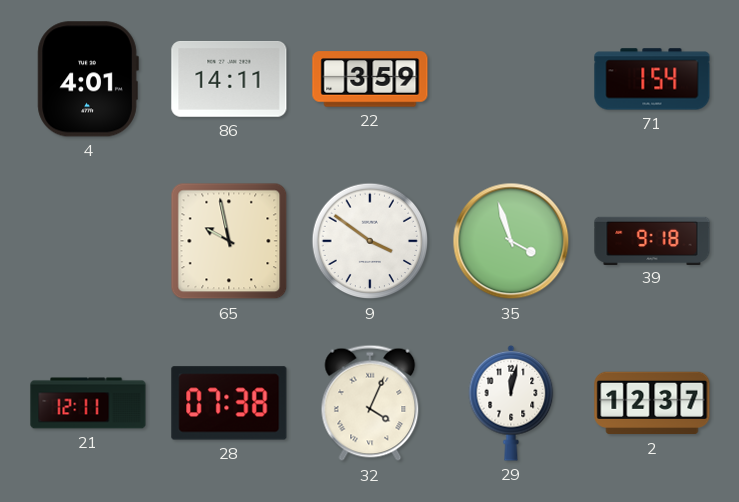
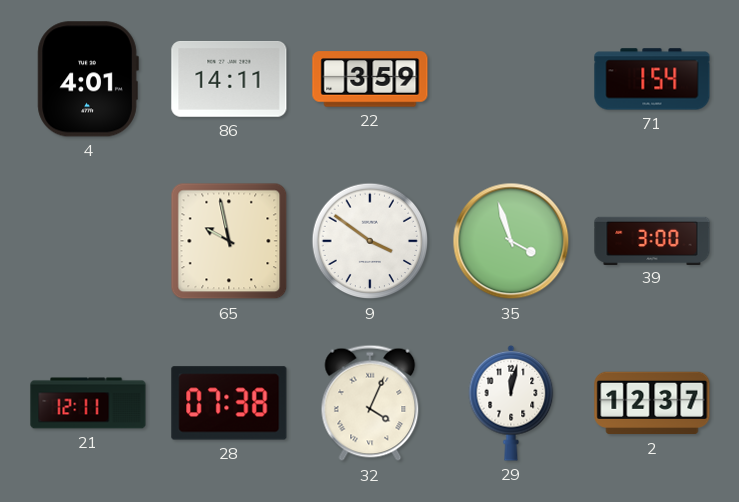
39: 9:18 -> 3:00
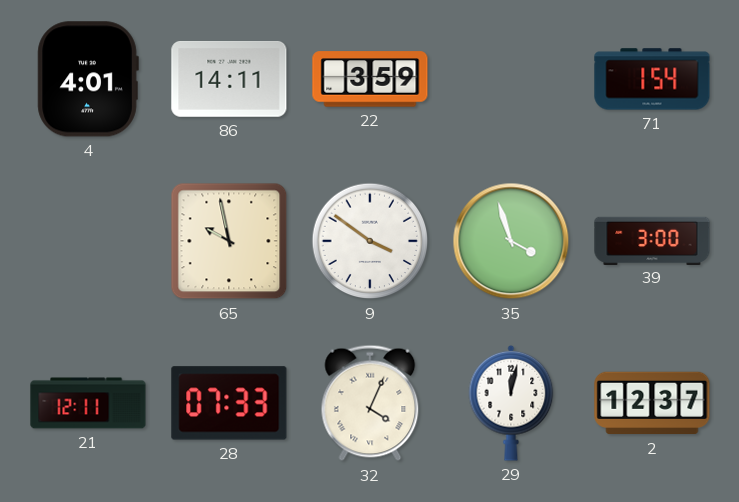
28: 07:38 -> 07:33
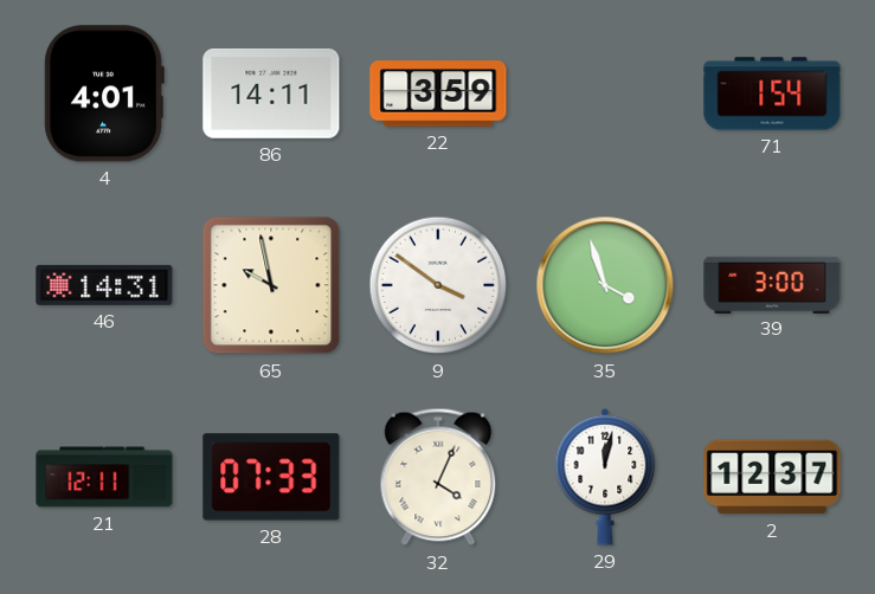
46: none -> 14:31
